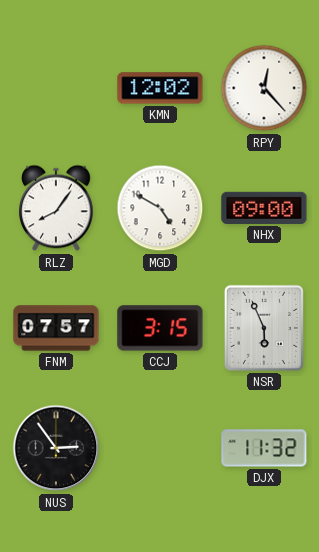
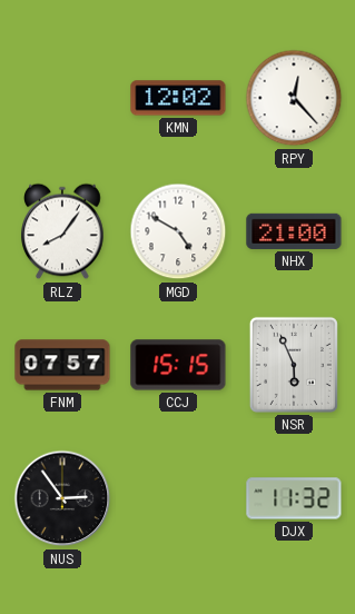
NHX: 09:00 -> 21:00
CCJ: 3:15 -> 15:15
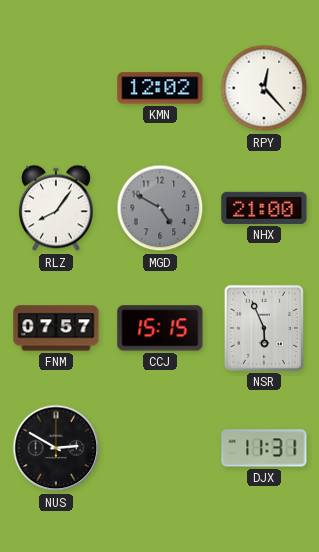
MGD dial: white -> grey
NUS: 2:54 -> 2:50
DJX: 11:32 -> 11:31
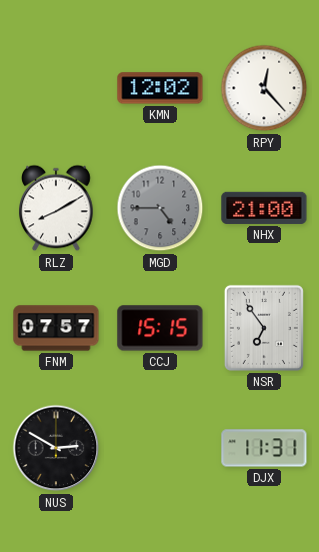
RLZ: 8:06 -> 8:10
MGD: 4:50 -> 4:45
NSR: 5:56 -> 6:54
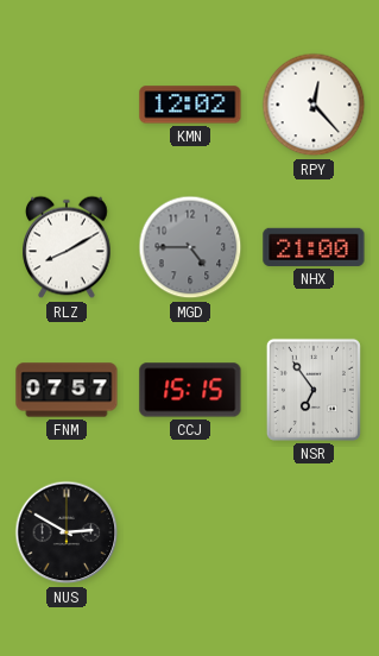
DJX: 11:31 -> none
